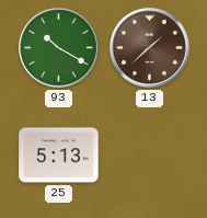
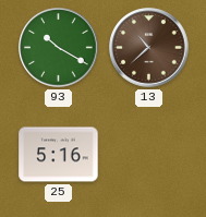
13: 1:38 -> 10:38
25: 5:13 -> 5:16
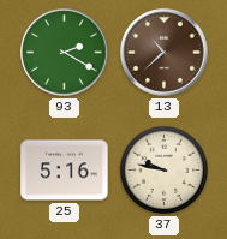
93: 10:20 -> 2:20
37: none -> 9:47
